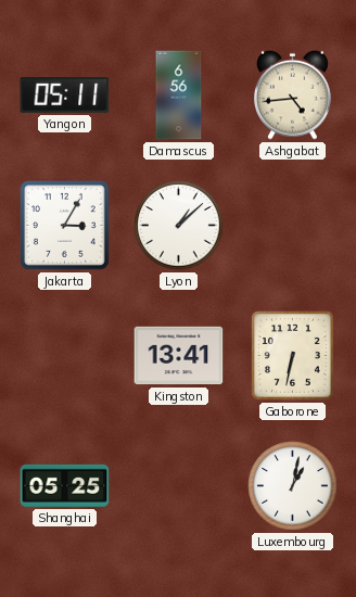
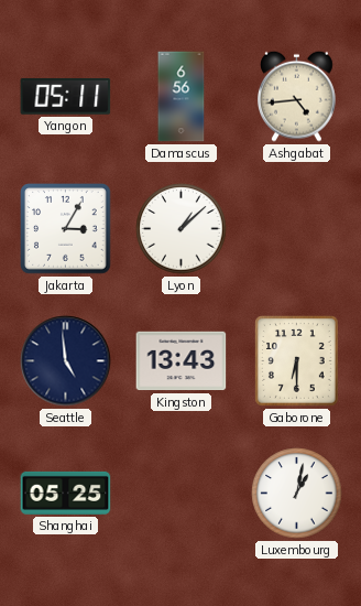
Seattle: none -> 4:59
Kingston: 13:41 -> 13:43
Gaborone: 6:32 -> 6:30
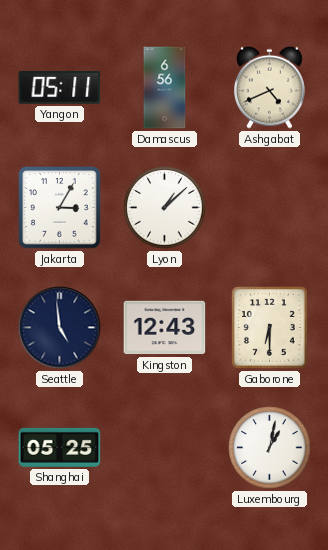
Ashgabat: 4:44 -> 4:41
Kingston: 13:43 -> 12:43
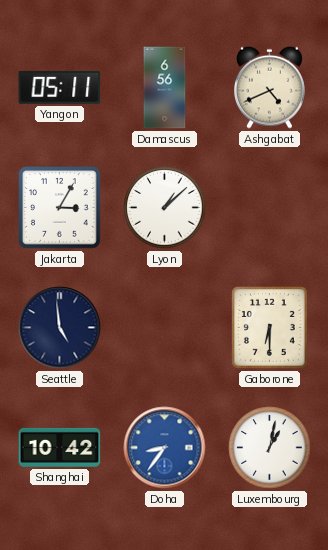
Kingston: 12:43 -> none
Shanghai: 05:25 -> 10:42
Doha: none -> 8:36
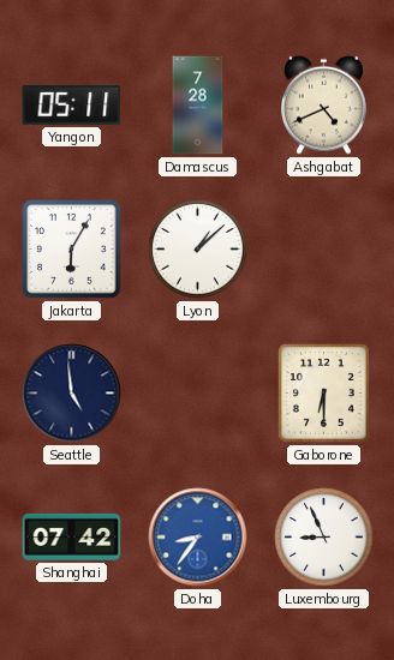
Damascus: 6:56 -> 7:28
Jakarta: 3:05 -> 6:05
Shanghai: 10:42 -> 07:42
Luxembourg: 1:02 -> 8:56
